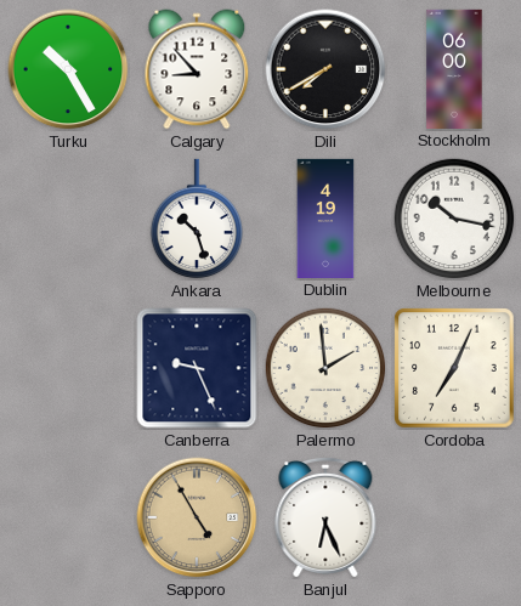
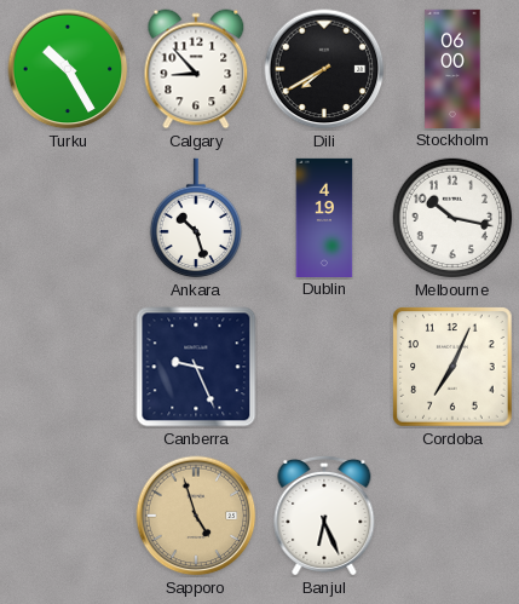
Palermo: 1:59 -> none
Sapporo: 4:55 -> 4:57
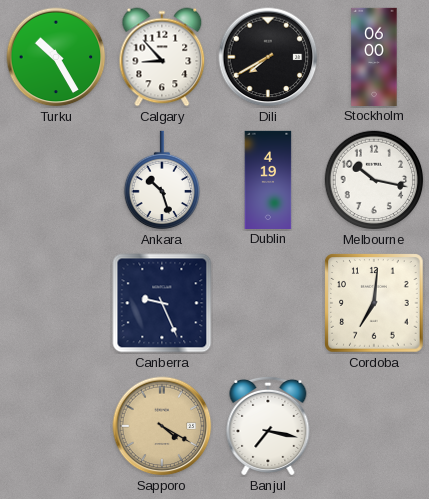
Cordoba: 7:04 -> 7:01
Sapporo: 4:57 -> 4:20
Banjul: 6:26 -> 7:17
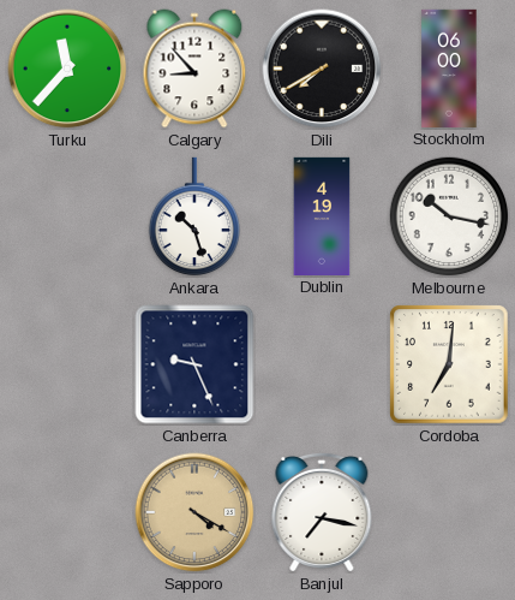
Turku: 10:25 -> 11:37
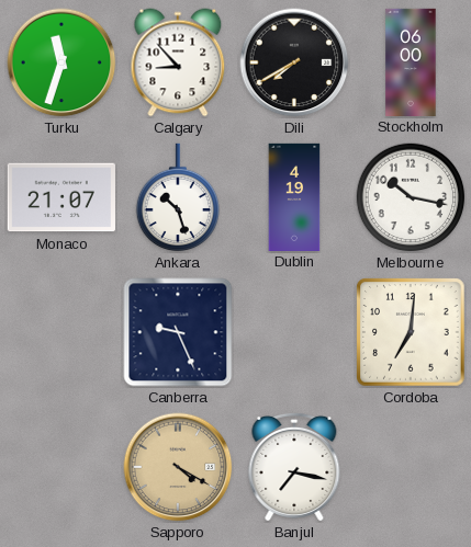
Turku: 11:37 -> 11:33
Monaco: none -> 21:07
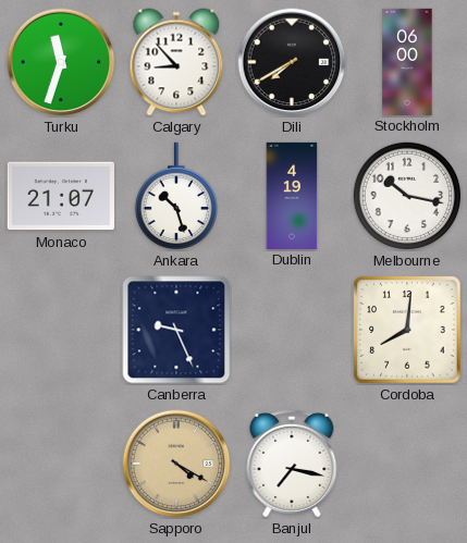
Cordoba: 7:01 -> 8:01
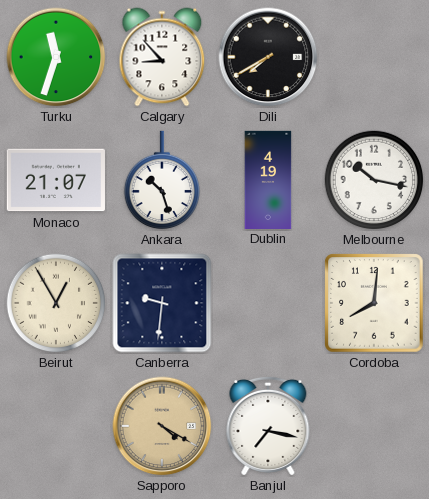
Stockholm: 06:00 -> none
Beirut: none -> 12:55
Canberra: 9:26 -> 9:31
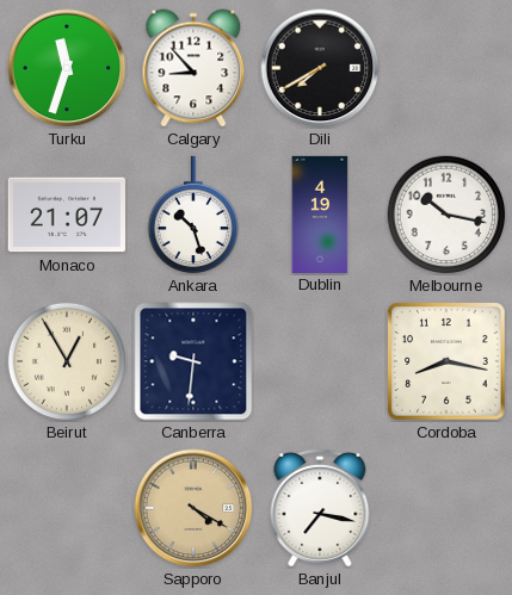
Cordoba: 8:01 -> 8:17
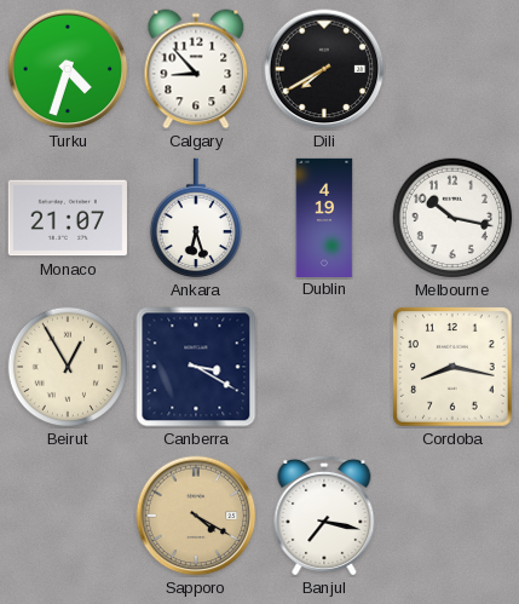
Turku: 11:33 -> 4:33
Ankara: 10:27 -> 6:27
Canberra: 9:31 -> 3:20
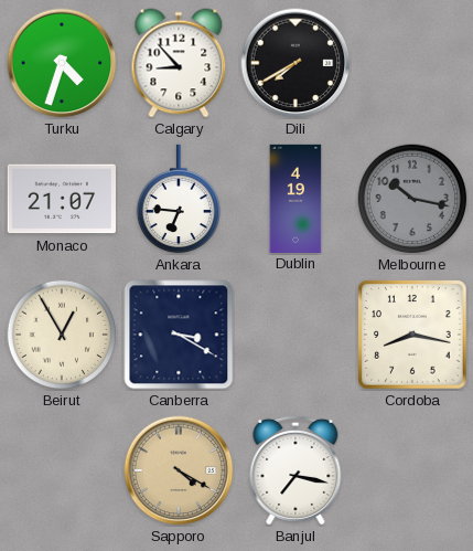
Ankara: 6:27 -> 6:46
Melbourne dial: white -> grey
